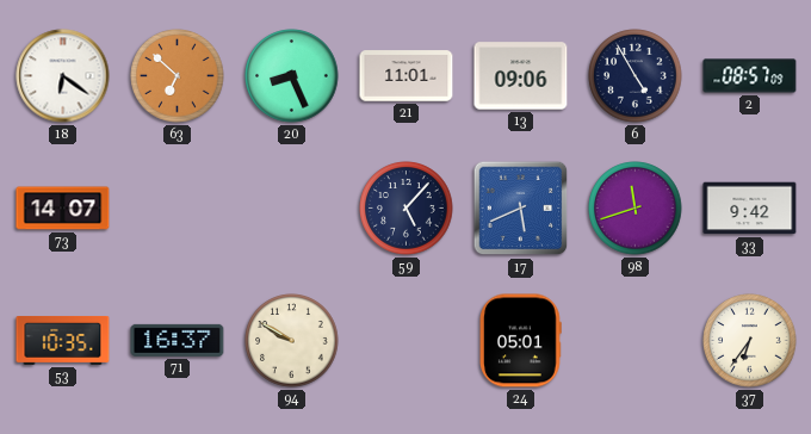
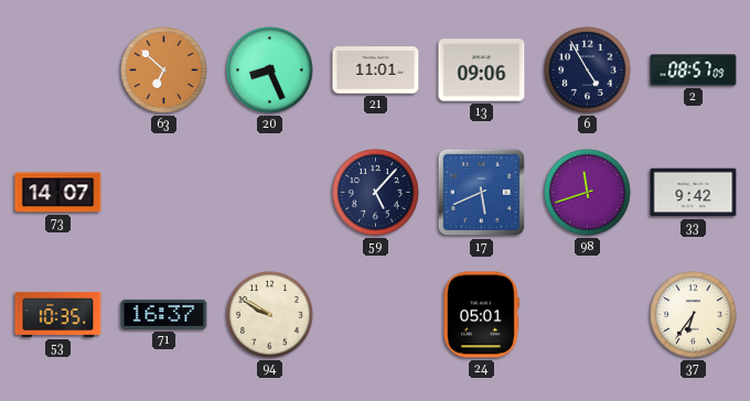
18: 6:21 -> none
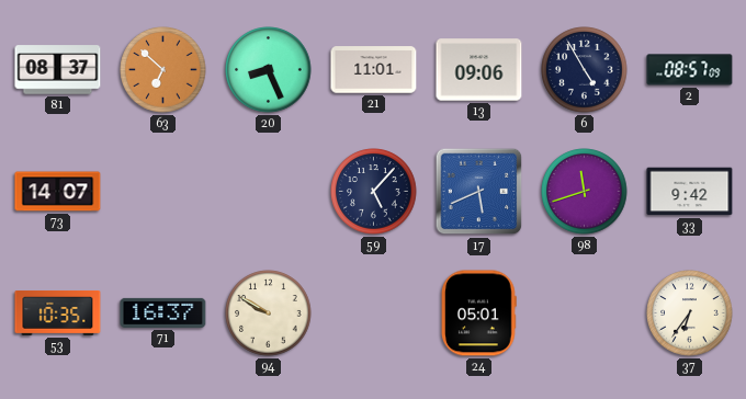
81: none -> 08:37
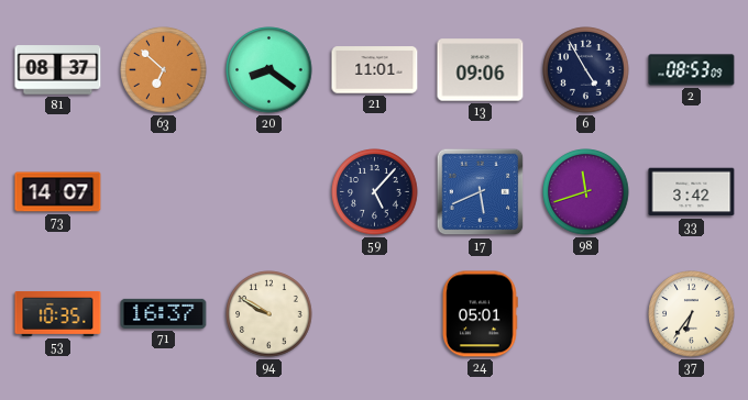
20: 8:26 -> 8:21
2: 08:57 -> 08:53
33: 9:42 -> 3:42
